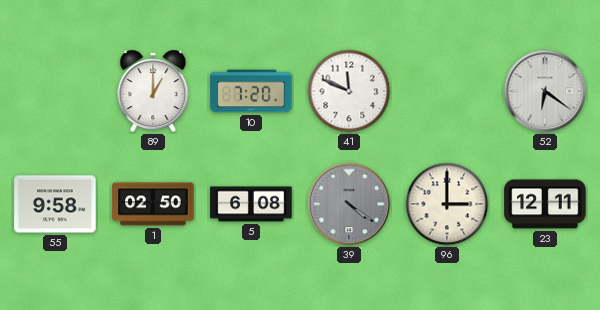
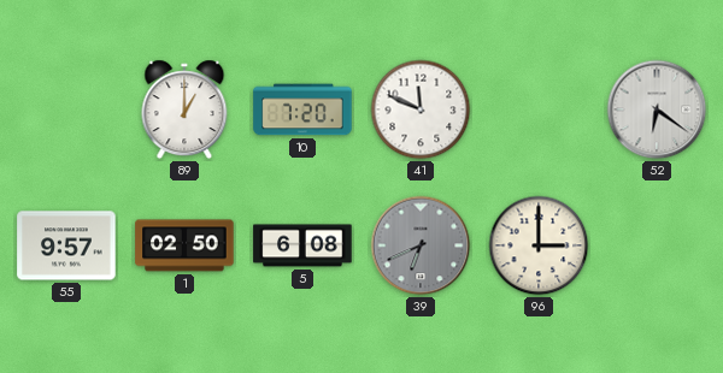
55: 9:58 -> 9:57
39: 4:21 -> 6:41
23: 12:11 -> none
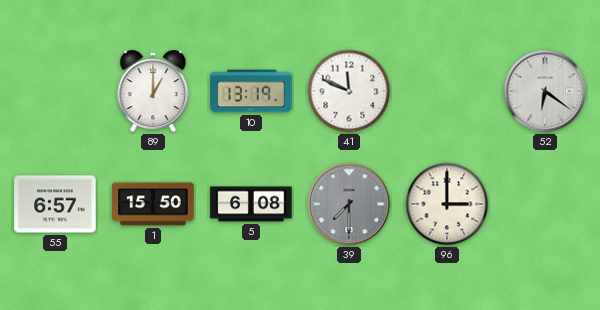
10: 7:20 -> 13:19
55: 9:57 -> 6:57
1: 02:50 -> 15:50
39: 6:41 -> 7:30
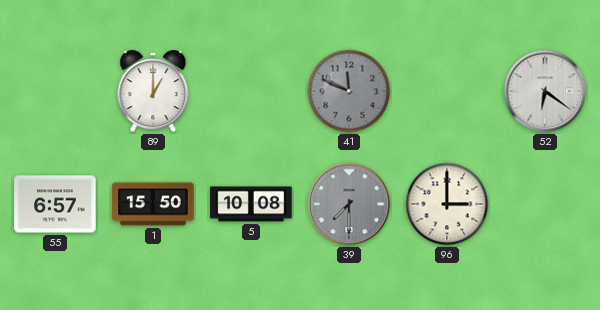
10: 13:19 -> none
41 dial: white -> grey
5: 6:08 -> 10:08
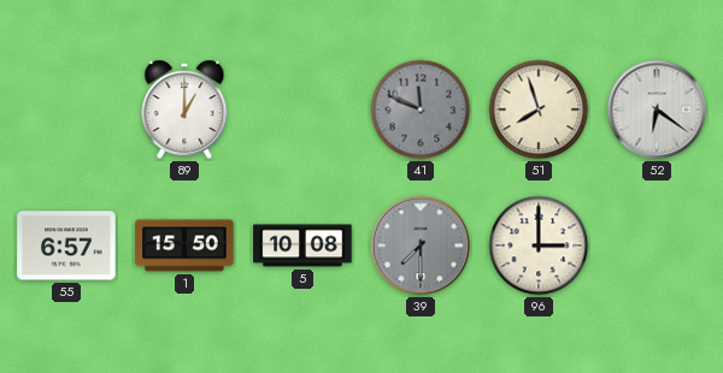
51: none -> 7:57
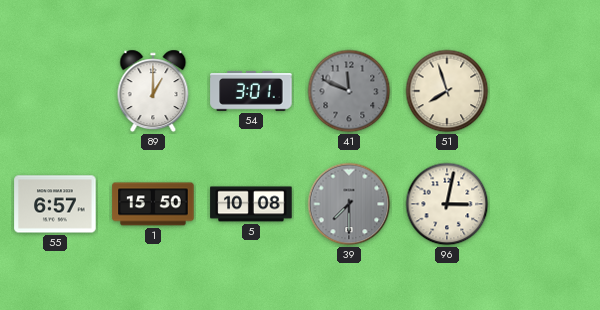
54: none -> 3:01
52: 6:21 -> none
96: 3:00 -> 3:02
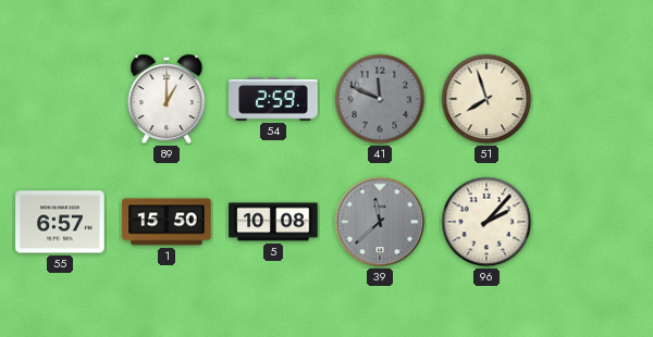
54: 3:01 -> 2:59
39: 7:30 -> 11:38
96: 3:02 -> 2:07
